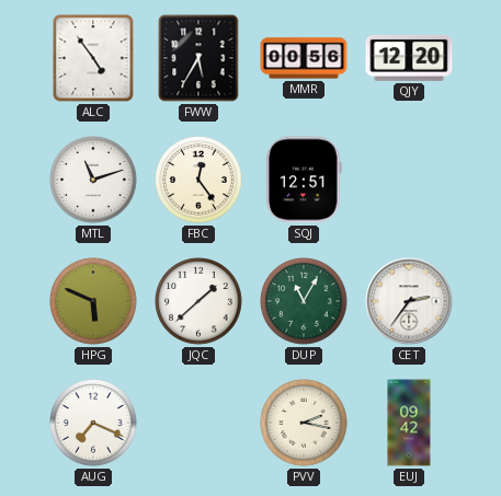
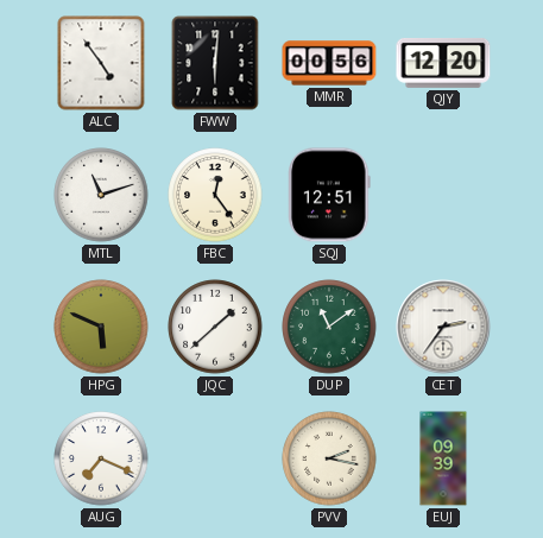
FWW: 5:35 -> 6:01
DUP: 11:05 -> 11:09
EUJ: 09:42 -> 09:39
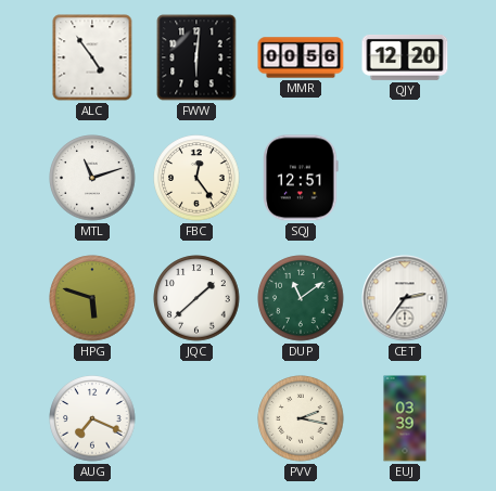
HPG: 5:49 -> 5:48
EUJ: 09:39 -> 03:39
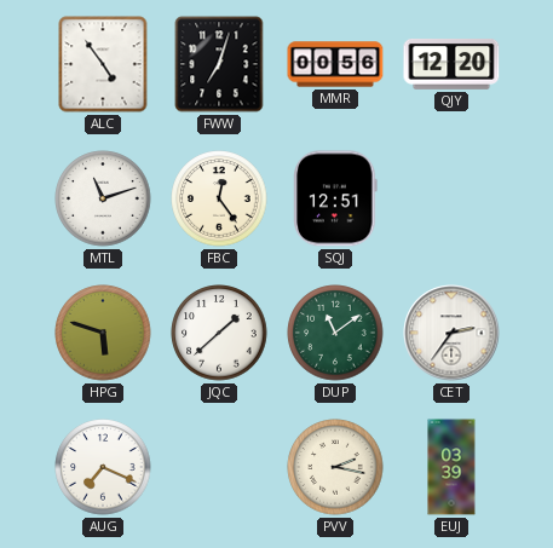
FWW: 6:01 -> 7:03
